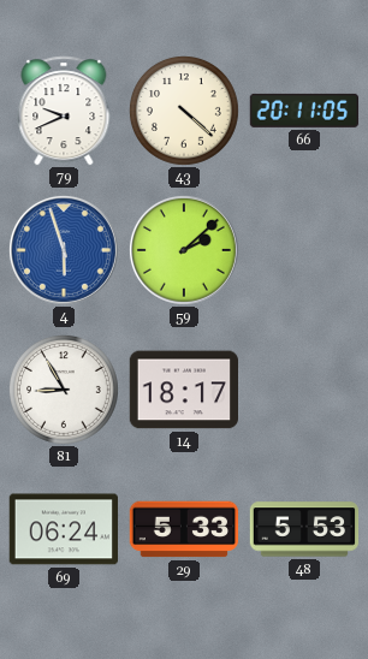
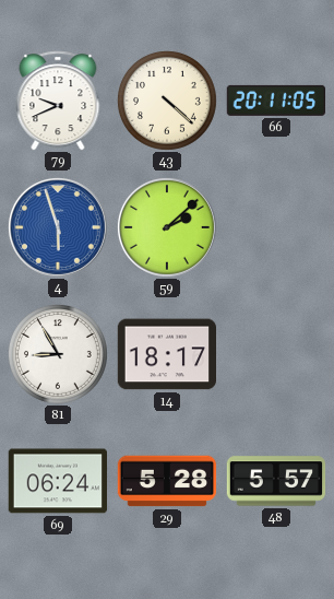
29: 5:33 -> 5:28
48: 5:53 -> 5:57
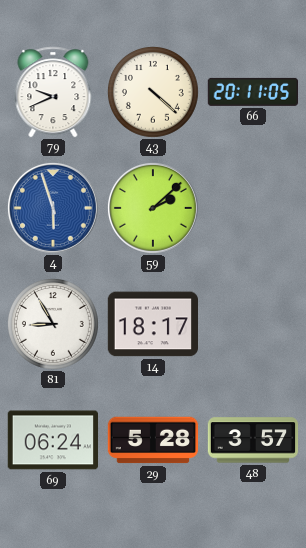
48: 5:57 -> 3:57
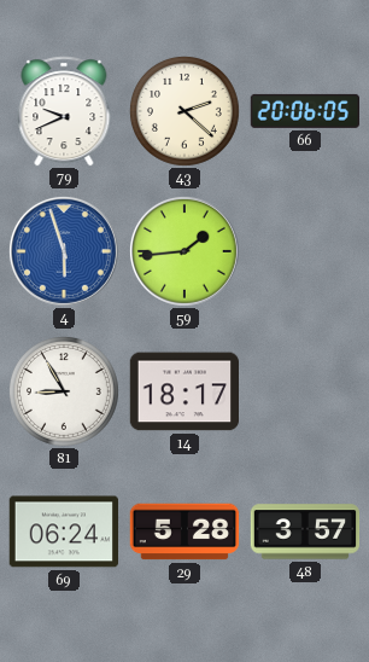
43: 4:22 -> 2:22
66: 20:11 -> 20:06
59: 2:08 -> 1:44
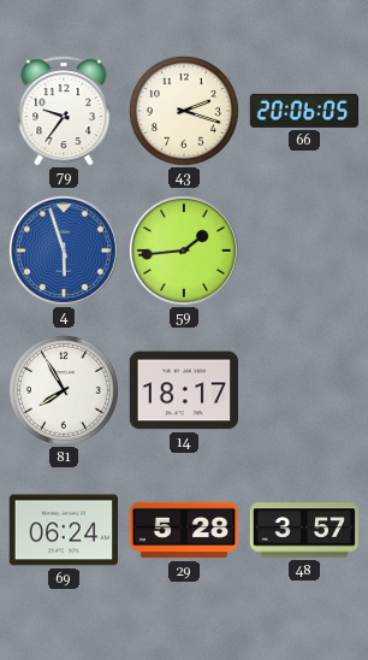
79: 9:41 -> 9:36
43: 2:22 -> 2:18
81: 8:55 -> 7:55
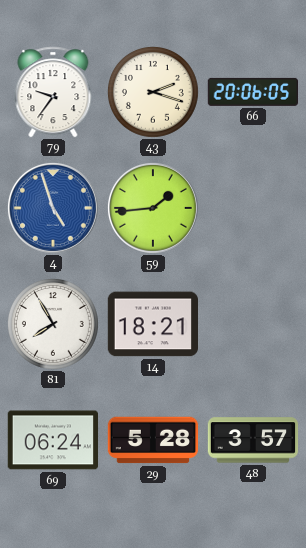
4: 5:57 -> 4:57
14: 18:17 -> 18:21
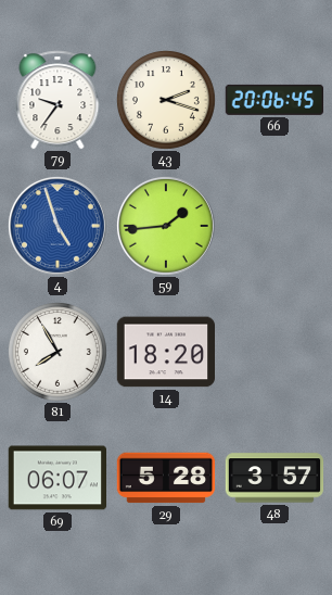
66: 20:06:05 -> 20:06:45
14: 18:21 -> 18:20
69: 06:24 -> 06:07
